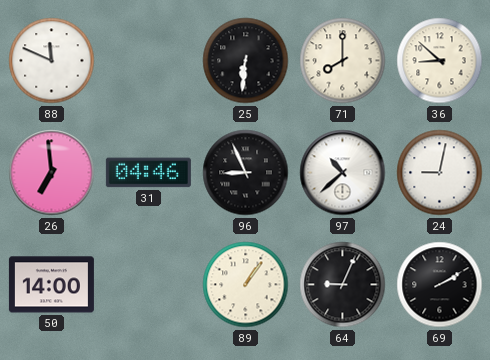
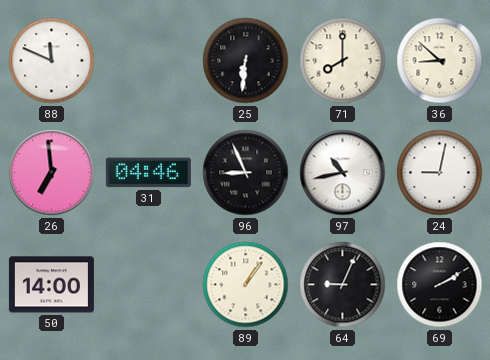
97: 10:38 -> 10:43
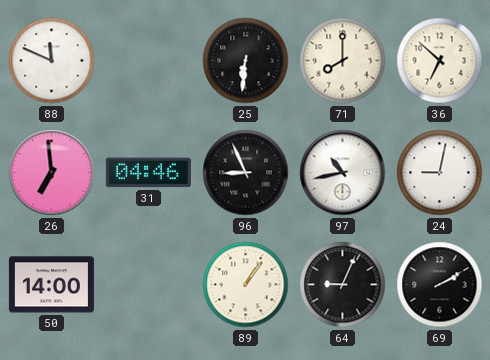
36: 8:52 -> 6:52
